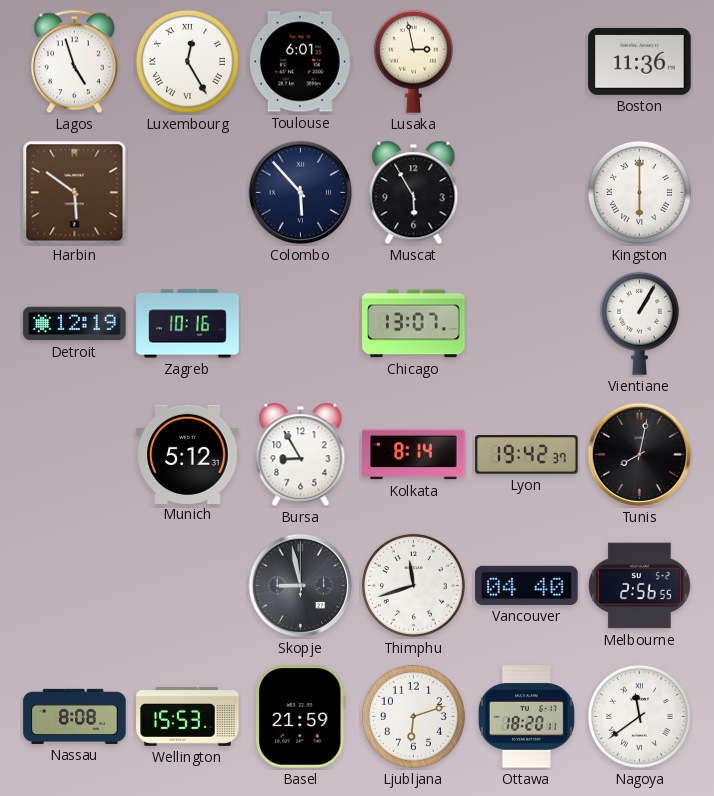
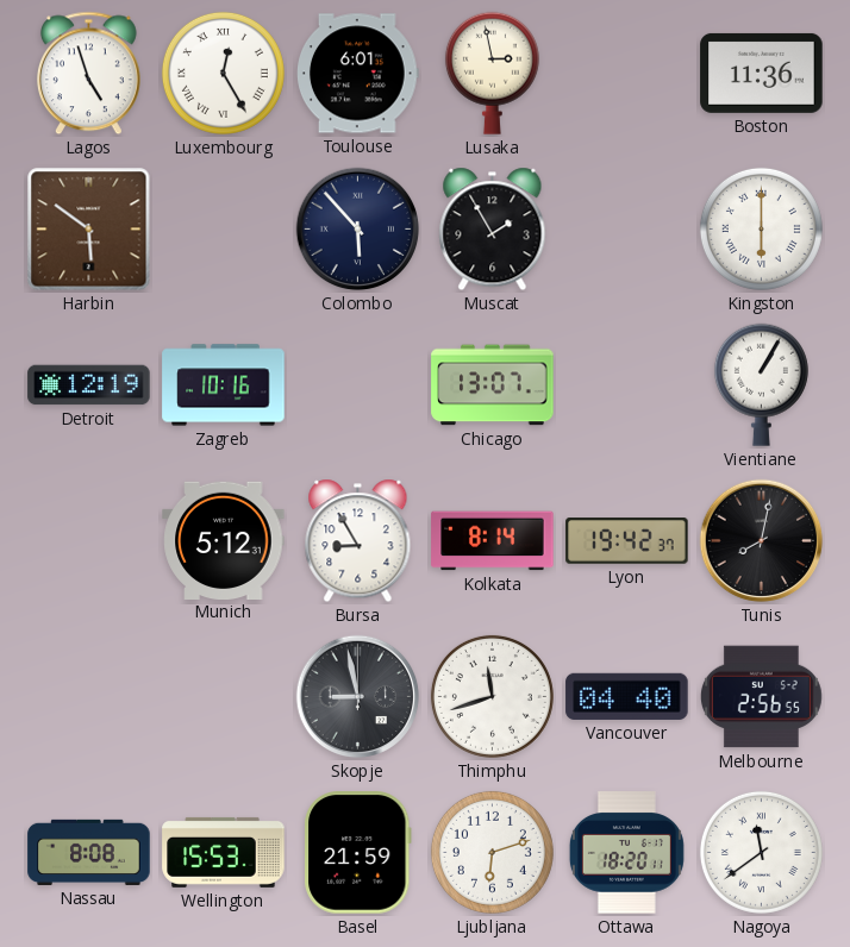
Muscat: 5:55 -> 1:55
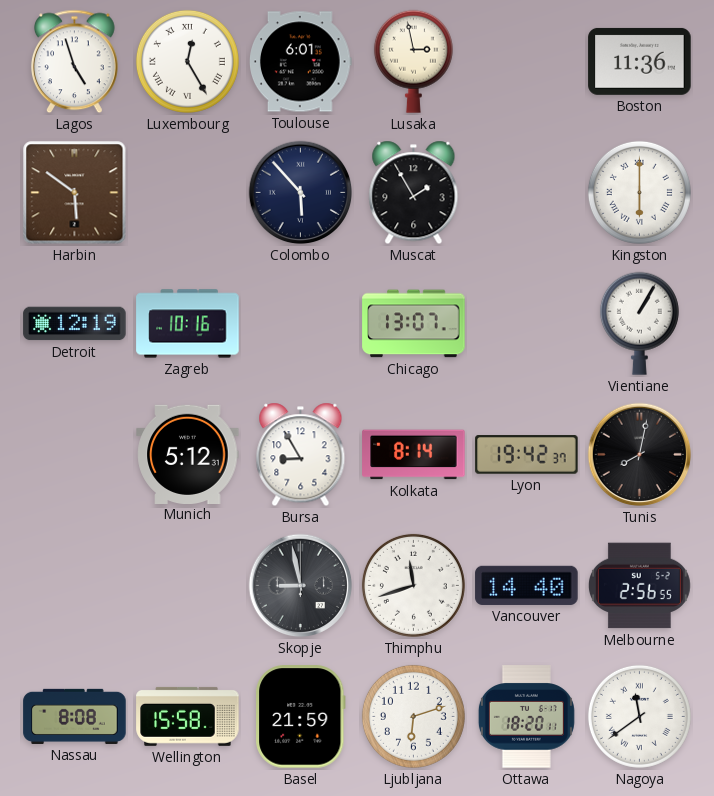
Vancouver: 04:40 -> 14:40
Wellington: 15:53 -> 15:58
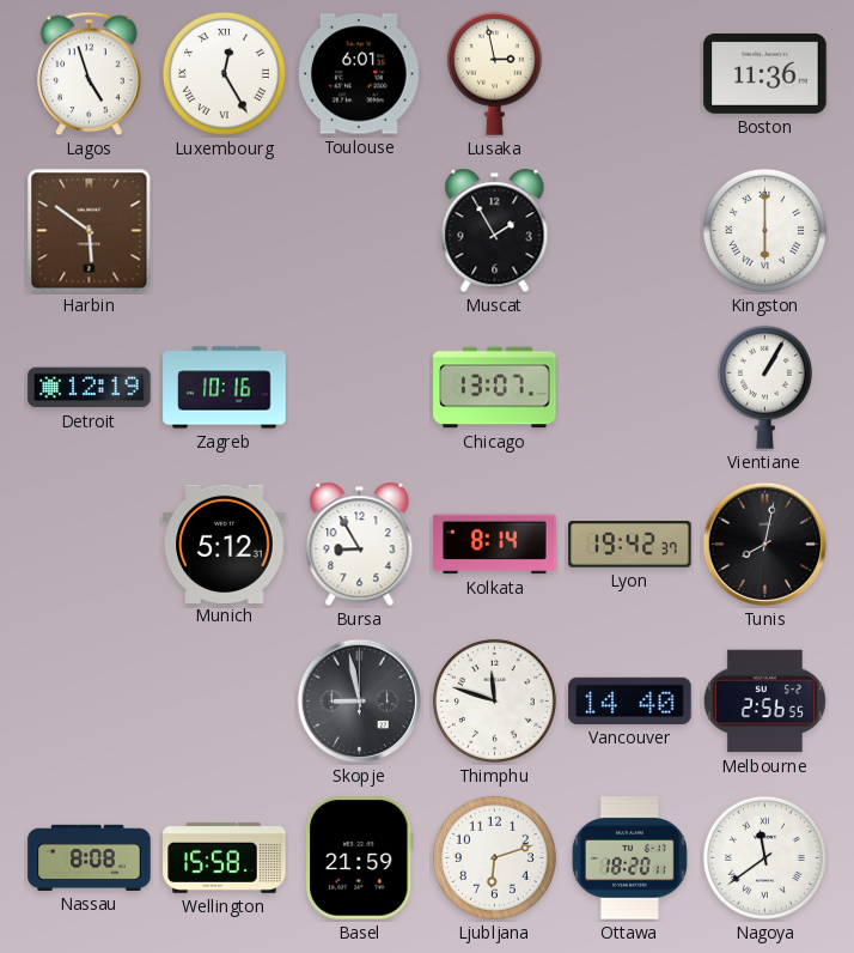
Colombo: 5:53 -> none
Thimphu: 11:42 -> 11:48
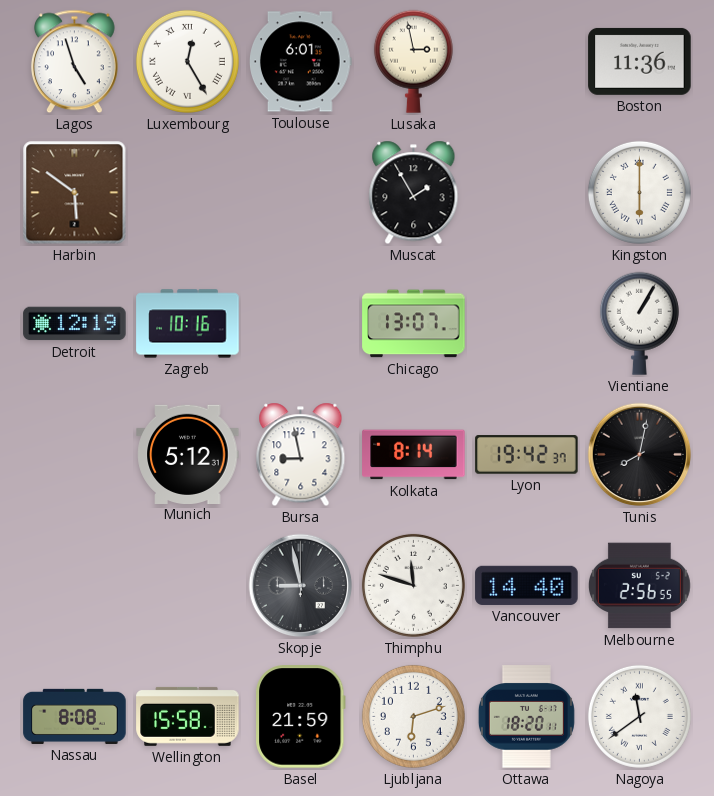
Bursa: 8:55 -> 8:58
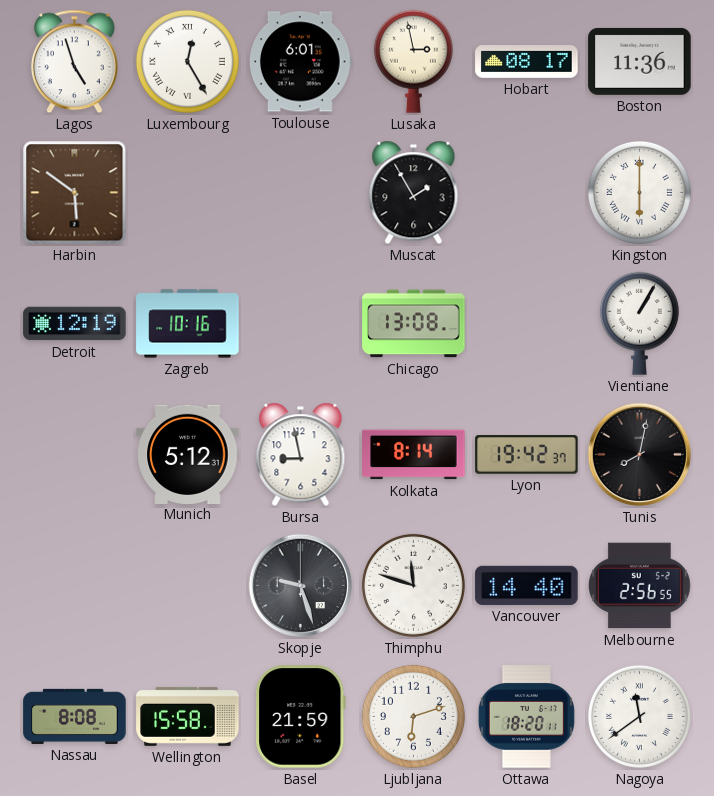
Hobart: none -> 08:17
Chicago: 13:07 -> 13:08
Skopje: 8:58 -> 9:27
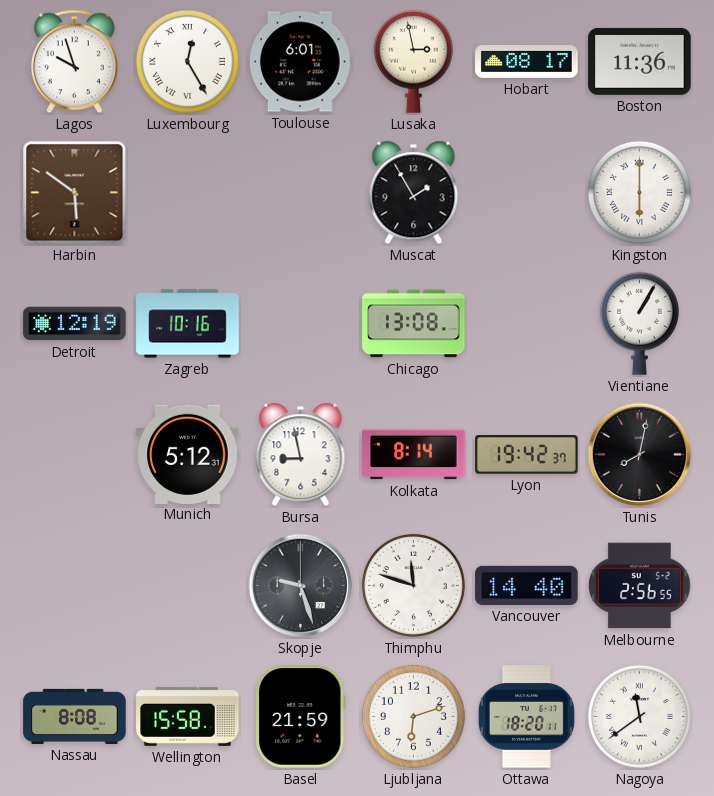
Lagos: 4:57 -> 9:57
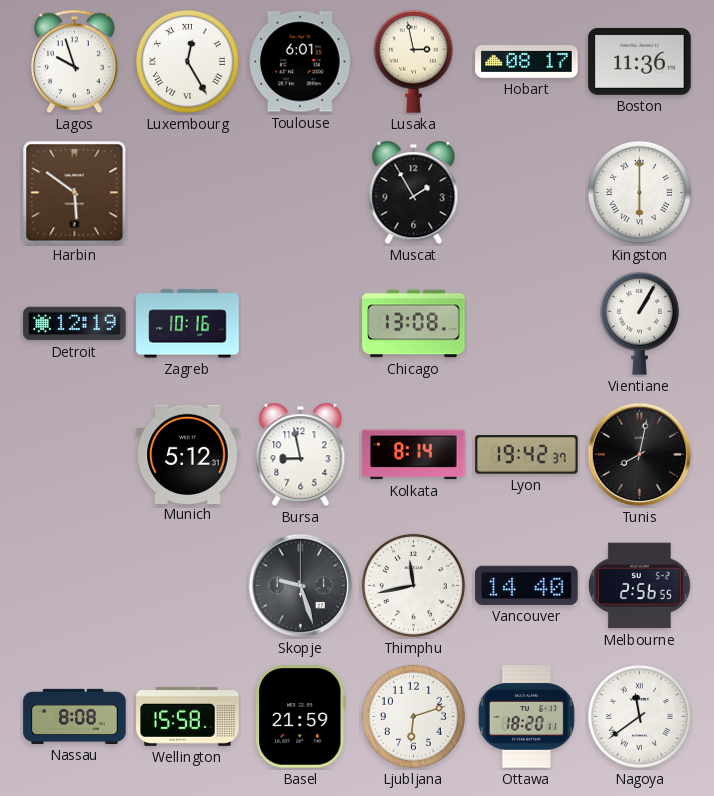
Thimphu: 11:48 -> 11:43
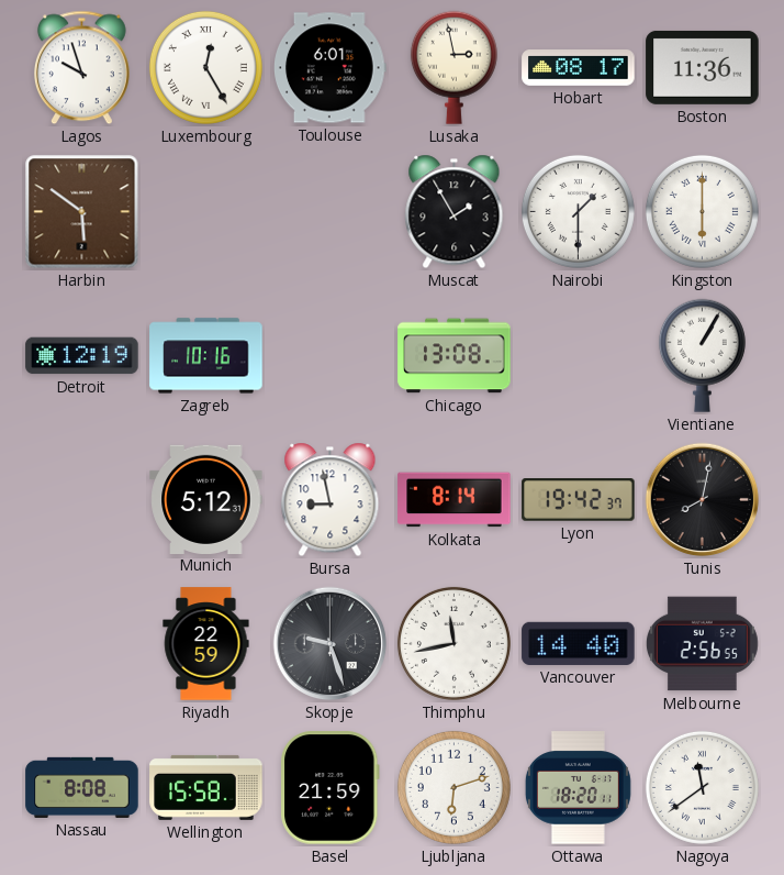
Nairobi: none -> 1:30
Riyadh: none -> 22:59
